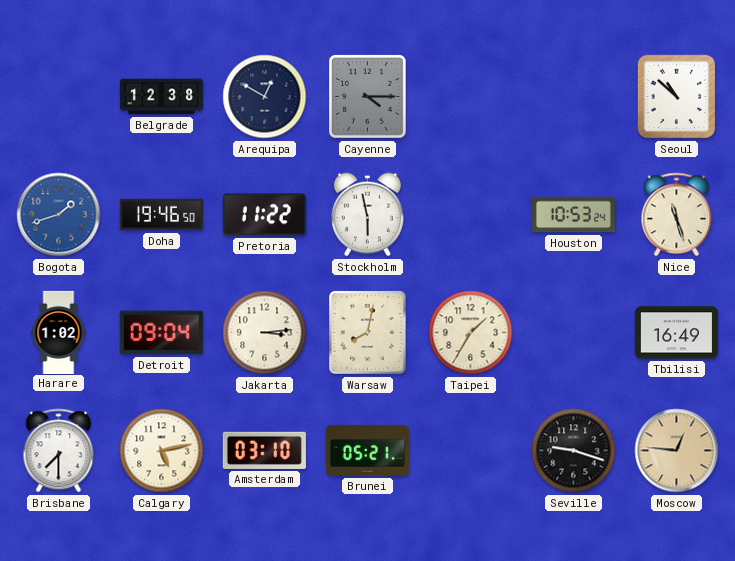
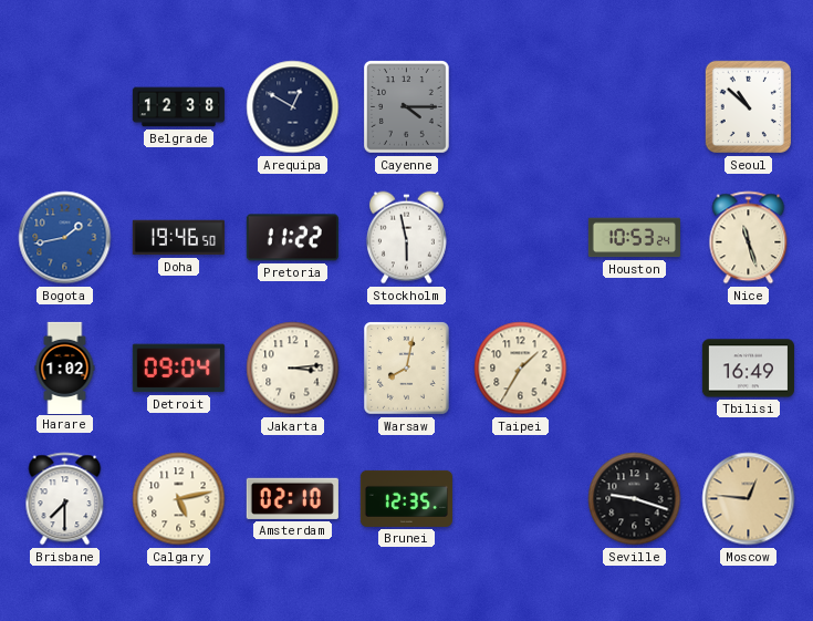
Bogota: 1:42 -> 1:43
Amsterdam: 03:10 -> 02:10
Brunei: 05:21 -> 12:35
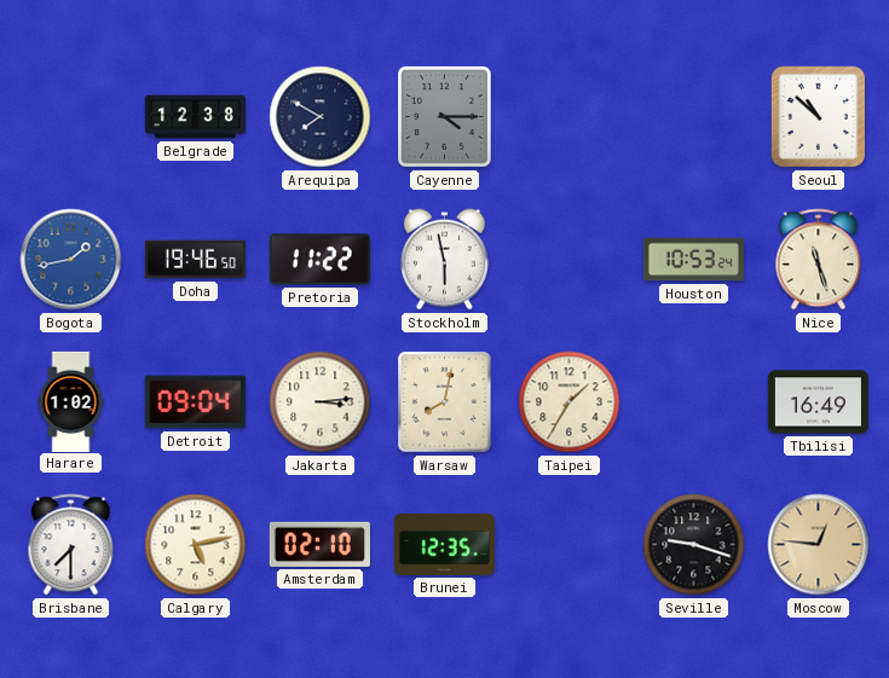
Arequipa: 12:50 -> 7:50
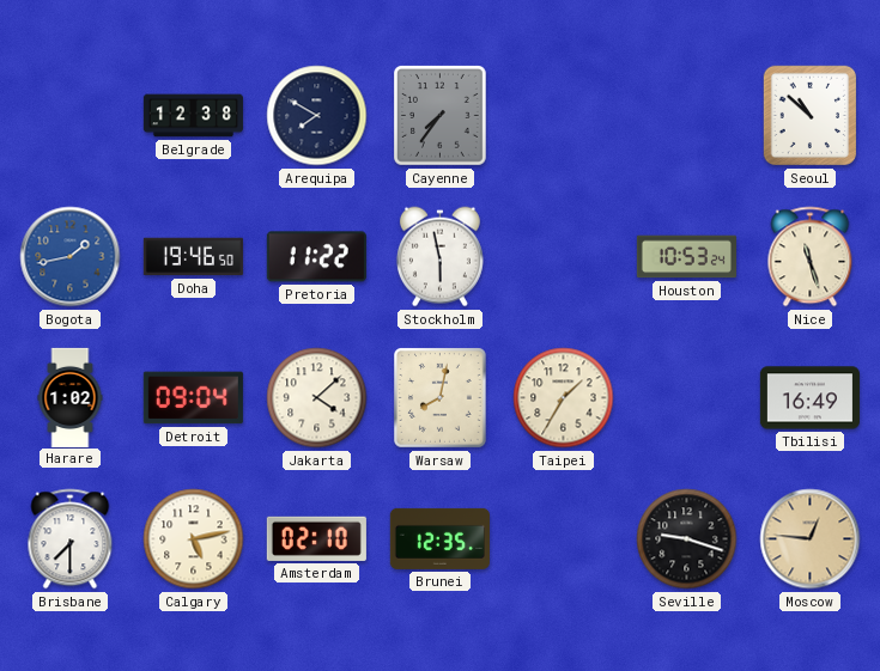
Cayenne: 4:15 -> 7:36
Jakarta: 3:14 -> 4:08
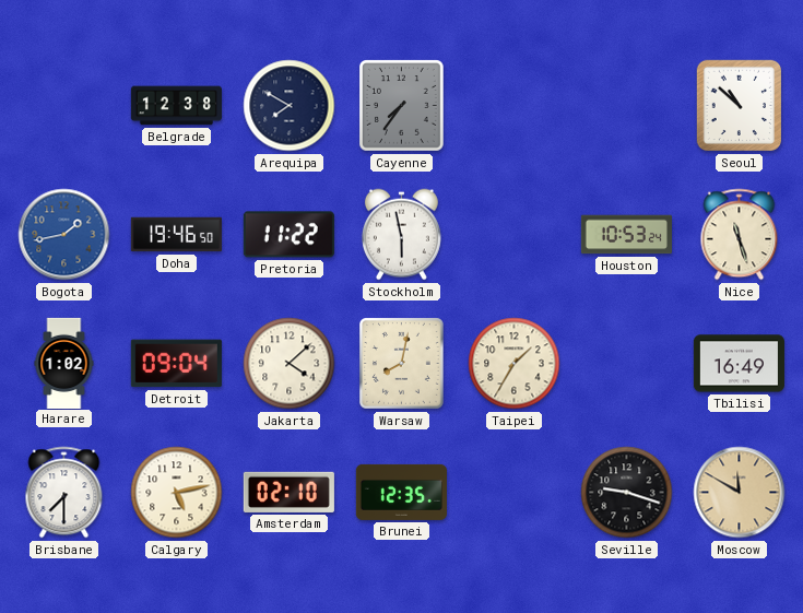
Moscow: 12:46 -> 11:50
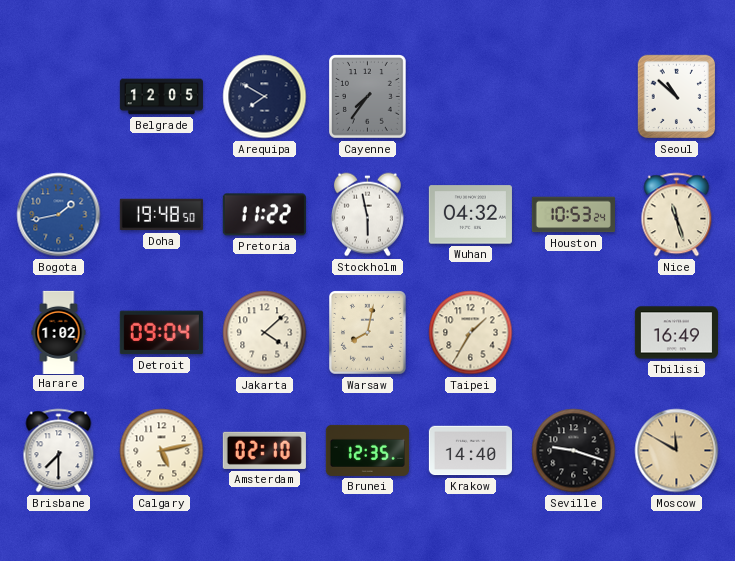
Belgrade: 12:38 -> 12:05
Doha: 19:46 -> 19:48
Wuhan: none -> 04:32
Krakow: none -> 14:40
